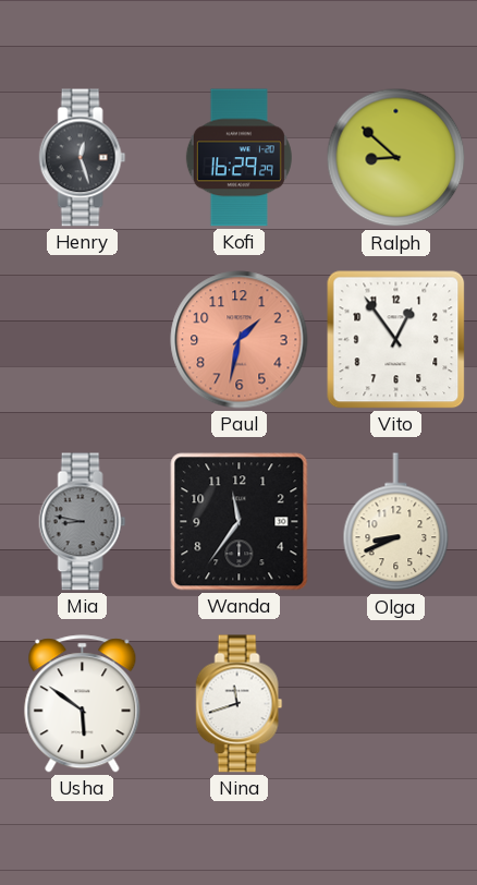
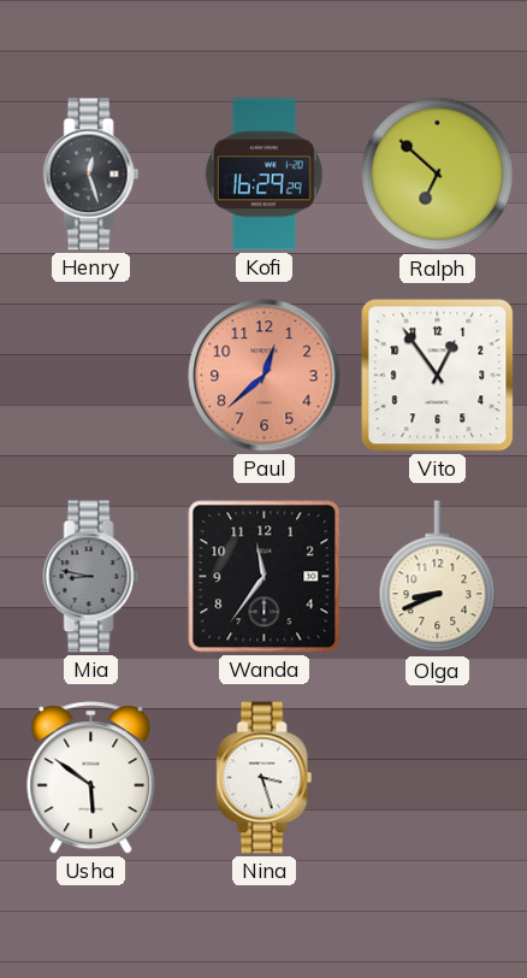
Ralph: 8:52 -> 6:52
Paul: 1:32 -> 12:38
Nina: 11:42 -> 3:27
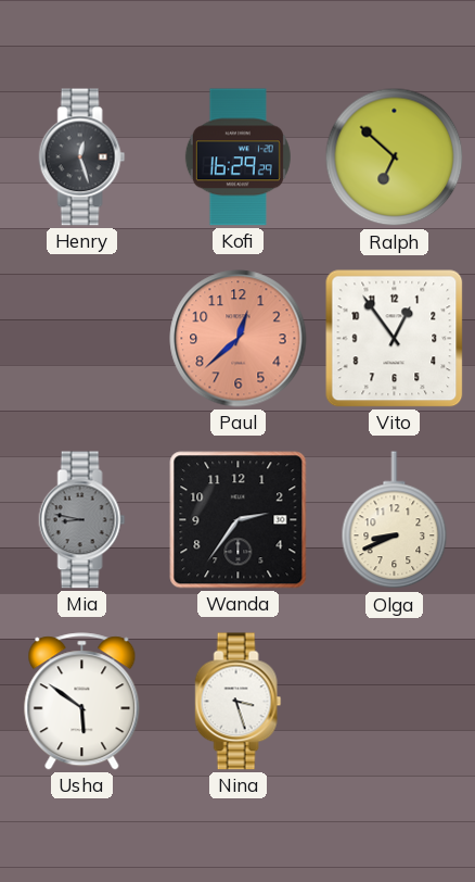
Wanda: 11:36 -> 2:36
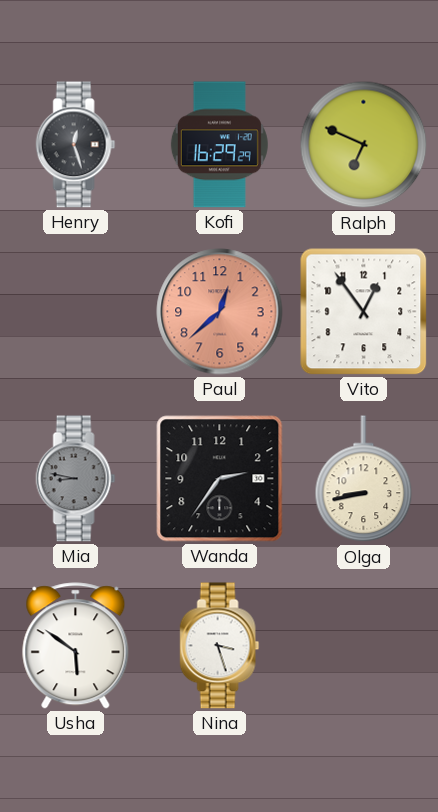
Ralph: 6:52 -> 6:49
Olga: 8:41 -> 8:43
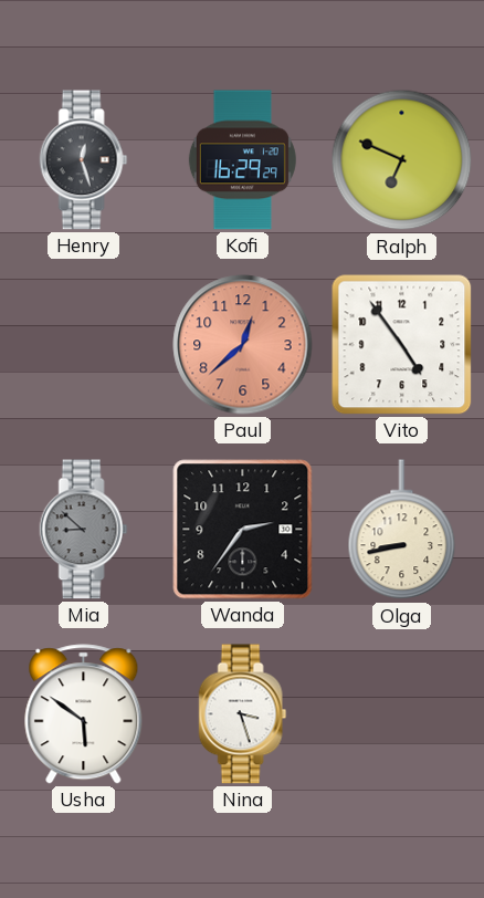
Vito: 12:54 -> 4:54
Mia: 8:47 -> 8:52
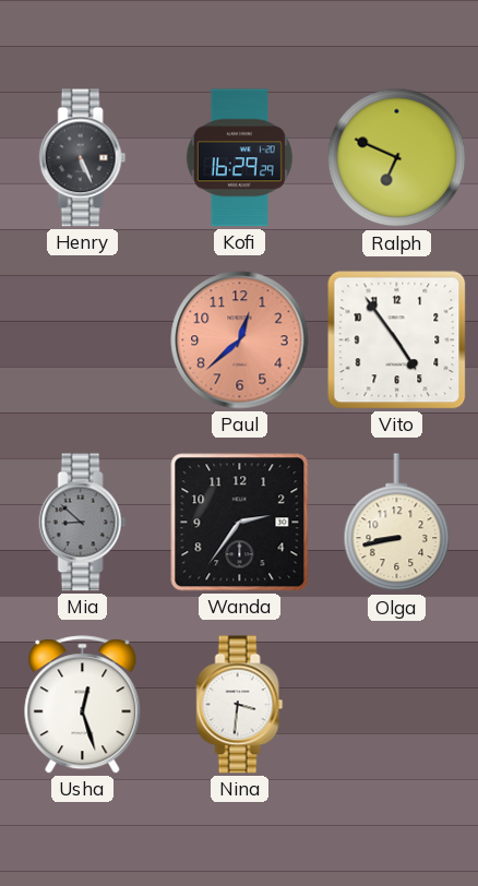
Henry: 12:27 -> 5:26
Usha: 5:51 -> 12:27
Nina: 3:27 -> 3:31
